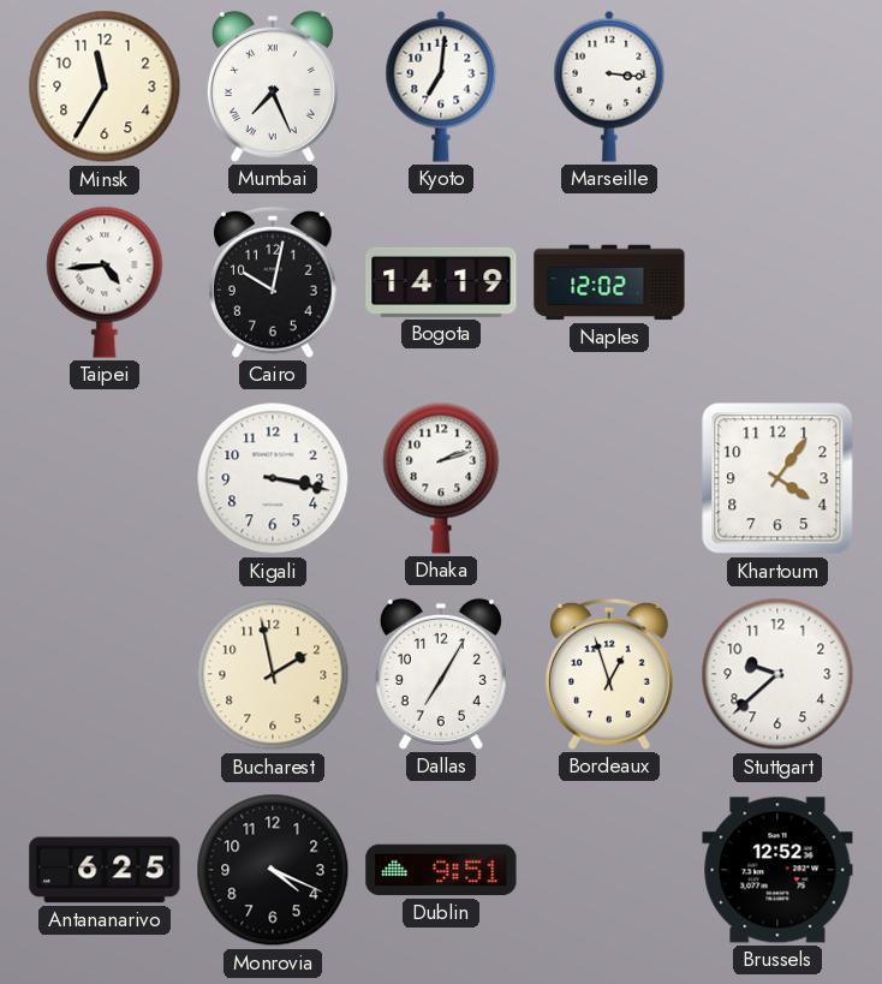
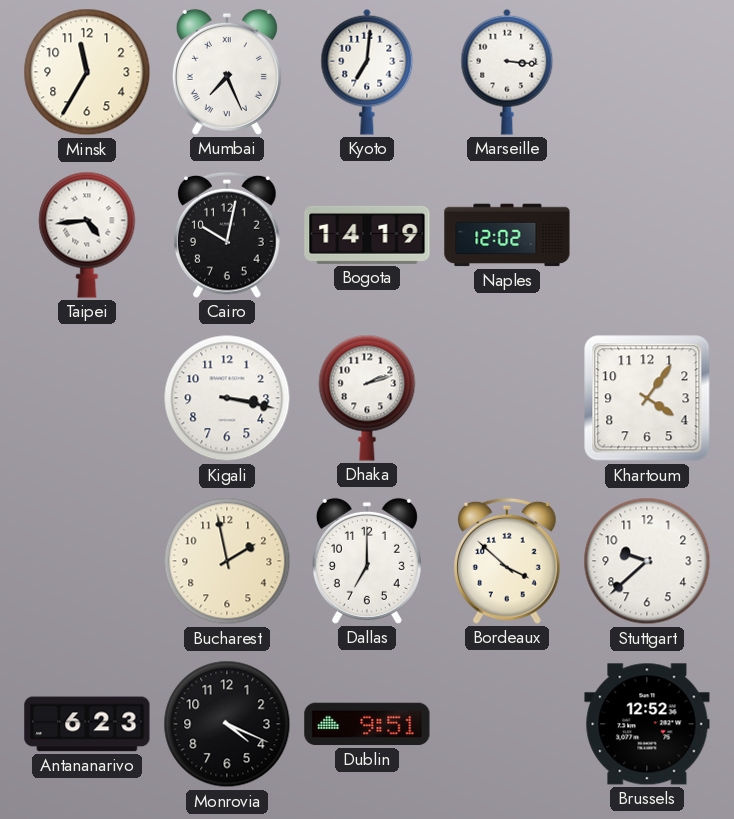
Dallas: 7:05 -> 7:00
Bordeaux: 12:57 -> 3:52
Antananarivo: 6:25 -> 6:23
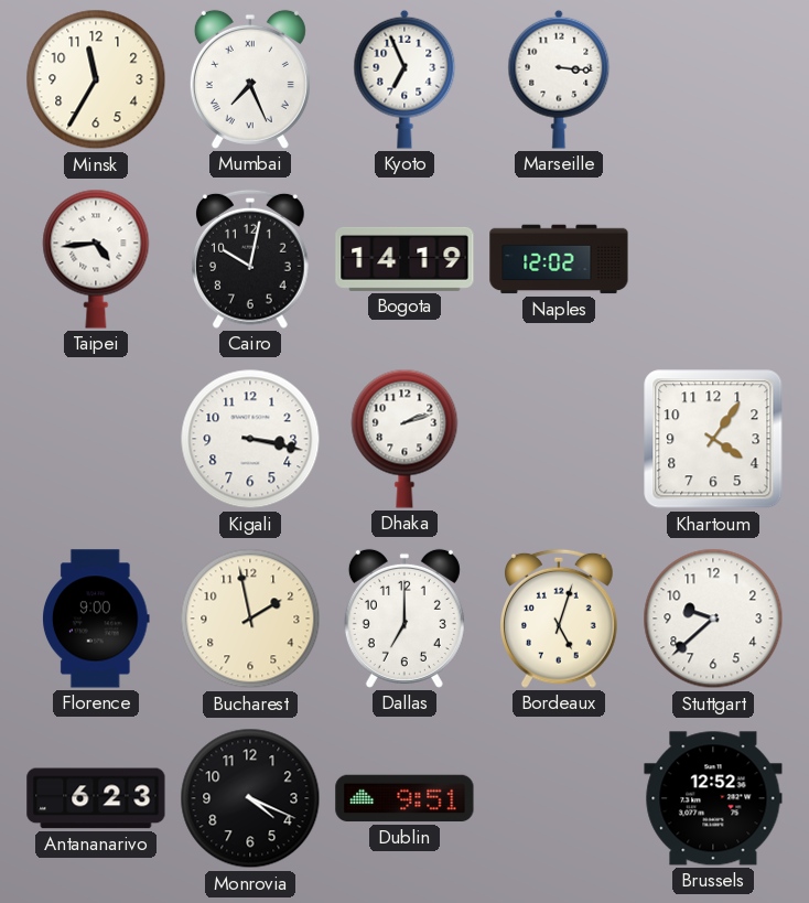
Kyoto: 7:01 -> 6:56
Florence: none -> 9:00
Bordeaux: 3:52 -> 5:03
